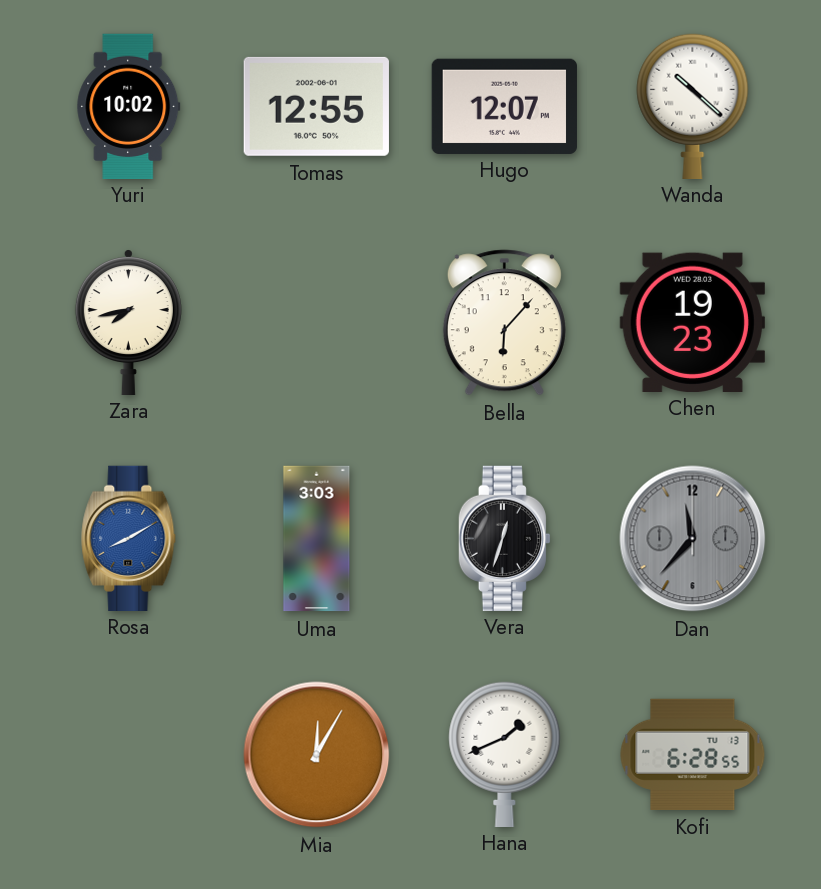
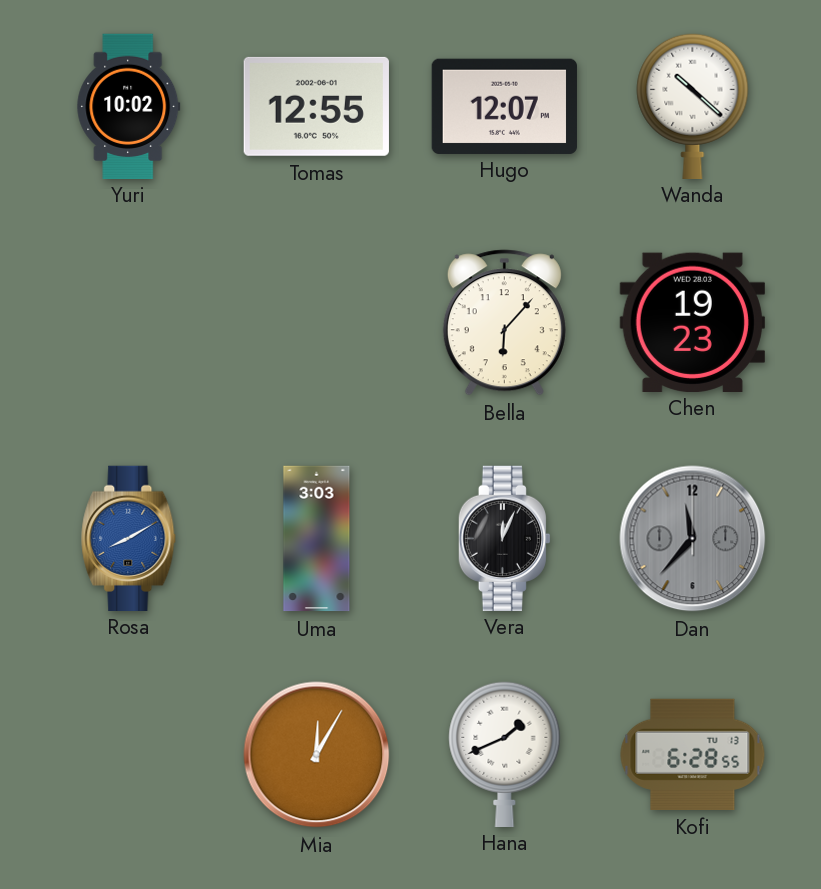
Zara: 7:43 -> none
Vera: 12:33 -> 12:04
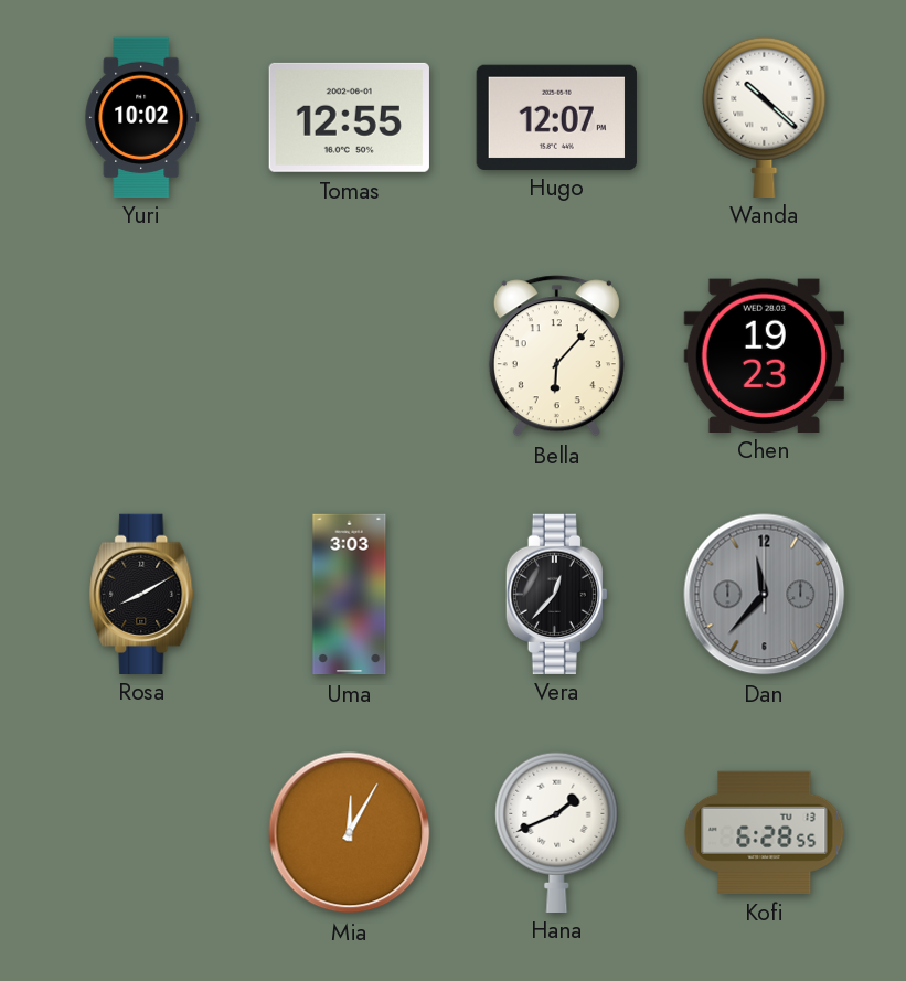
Rosa dial: blue -> black
Vera: 12:04 -> 12:37
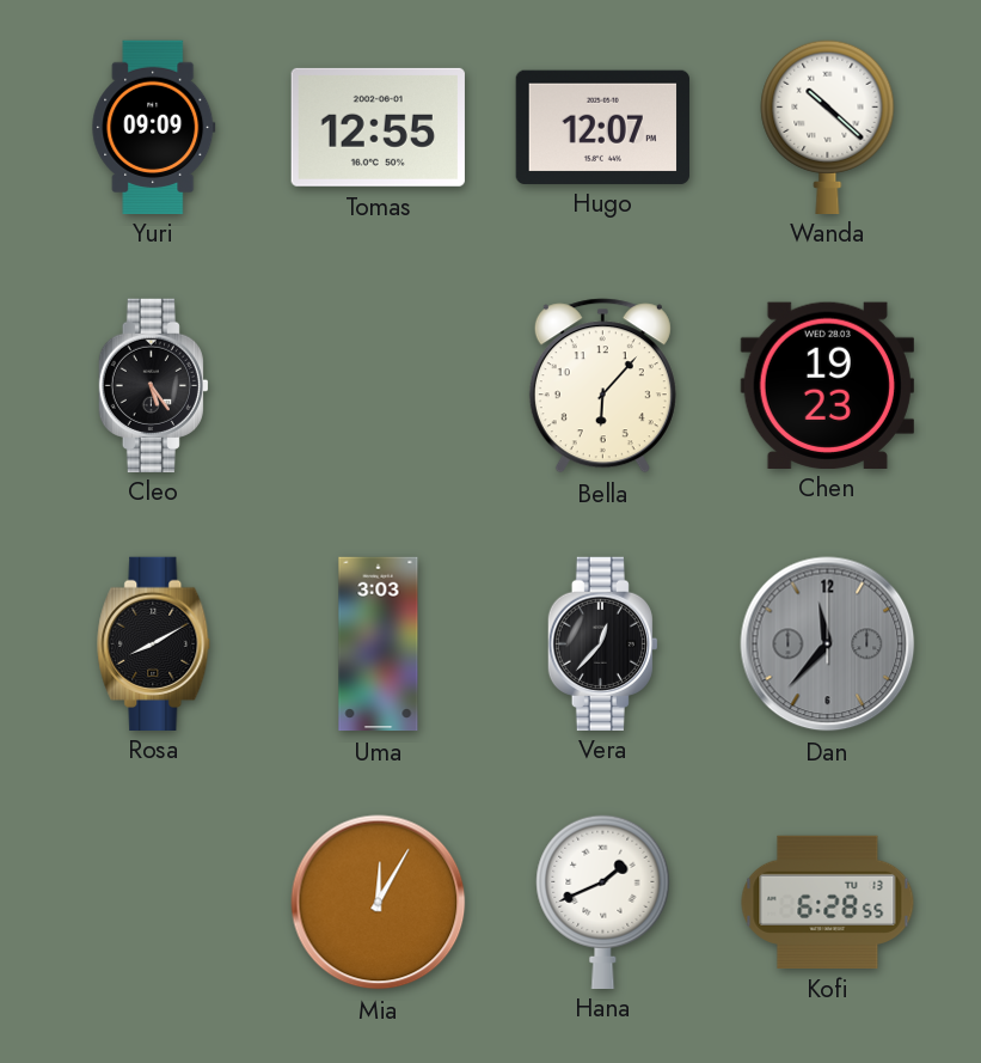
Yuri: 10:02 -> 09:09
Cleo: none -> 5:24
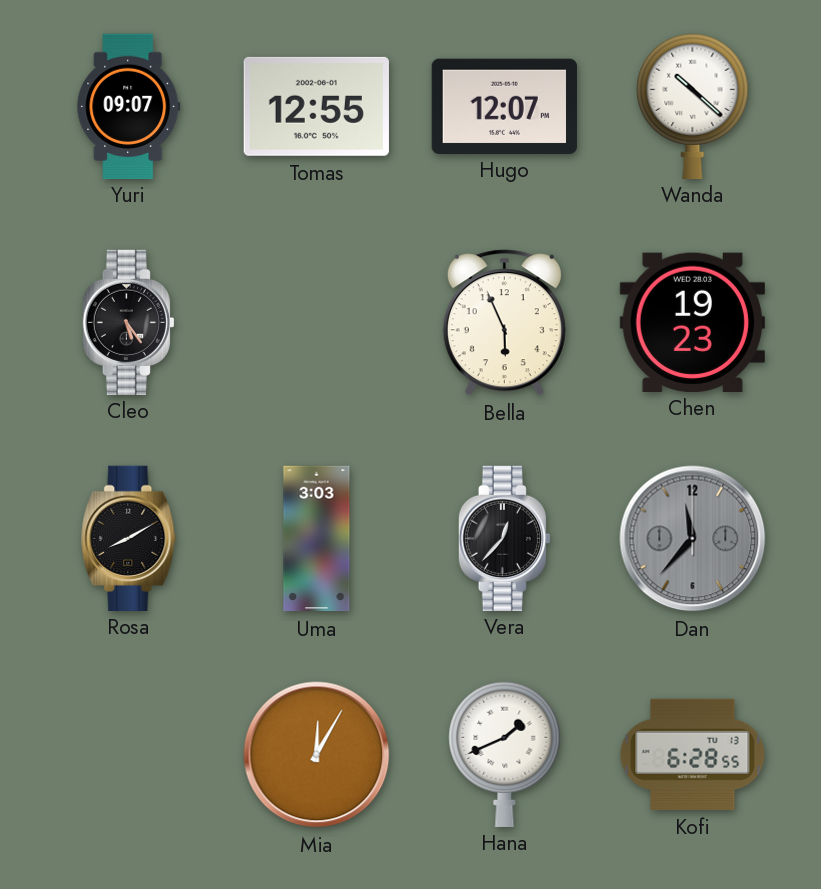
Yuri: 09:09 -> 09:07
Bella: 6:07 -> 5:56
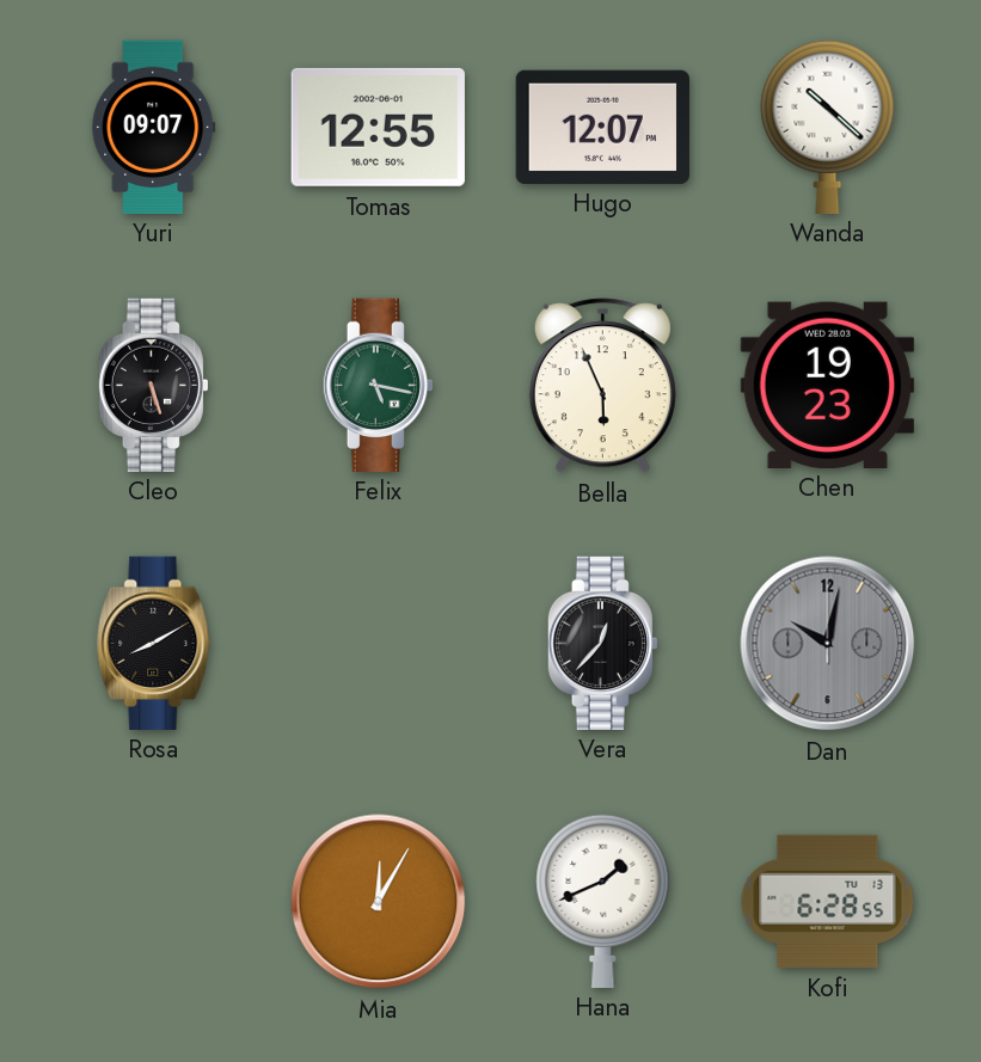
Cleo: 5:24 -> 5:27
Felix: none -> 5:17
Uma: 3:03 -> none
Dan: 11:37 -> 10:02
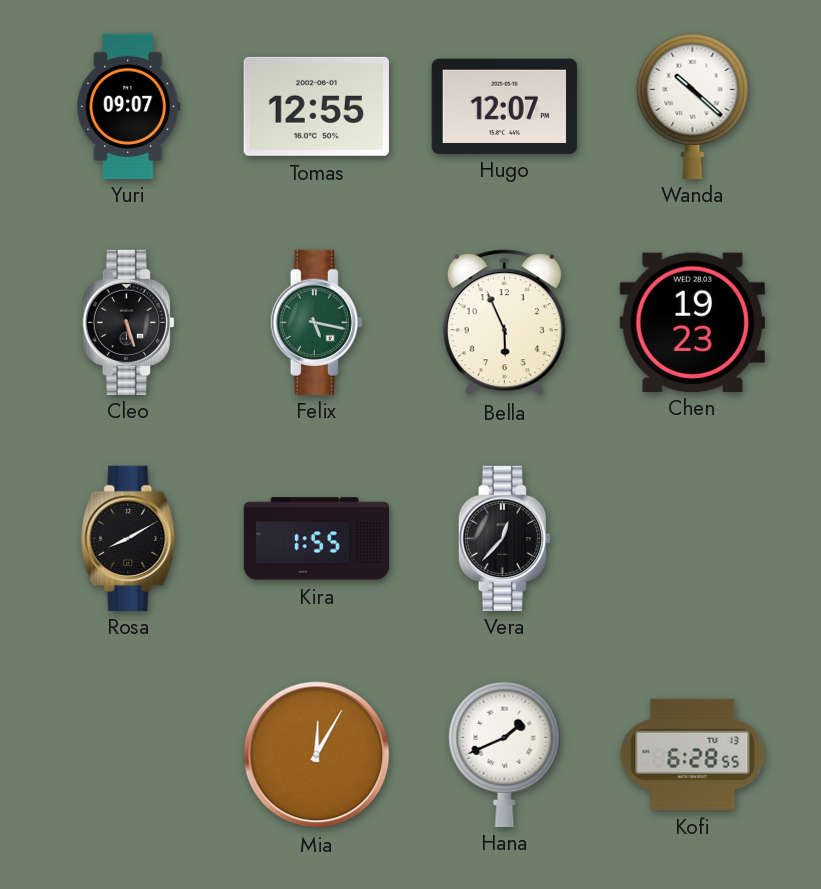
Kira: none -> 1:55
Dan: 10:02 -> none
